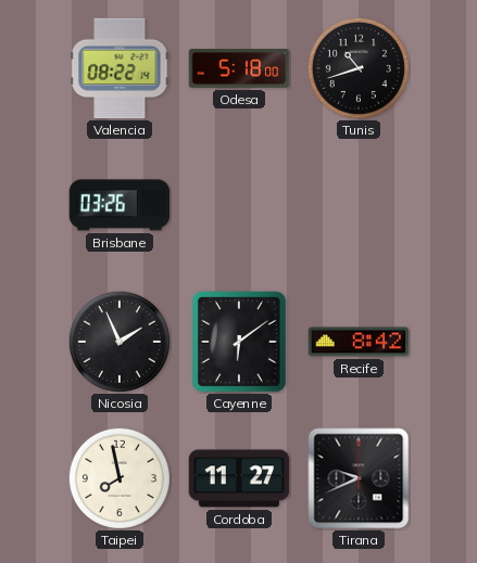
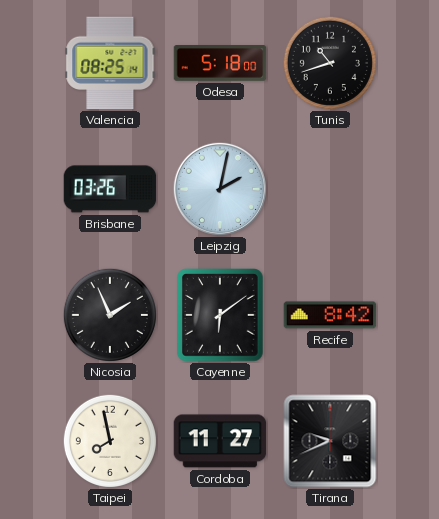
Valencia: 08:22 -> 08:25
Leipzig: none -> 2:02
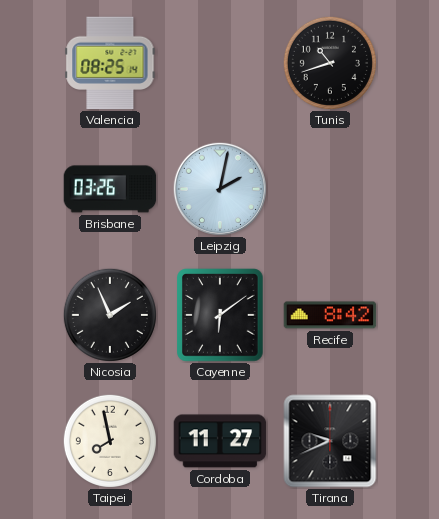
Odesa: 5:18 -> none
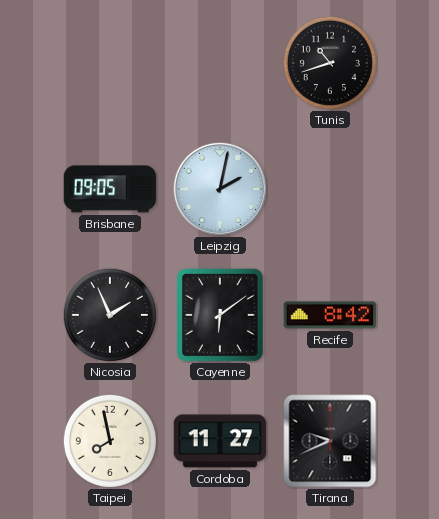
Valencia: 08:25 -> none
Brisbane: 03:26 -> 09:05
